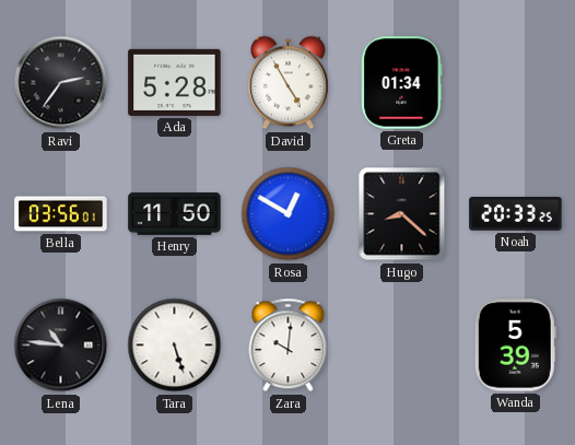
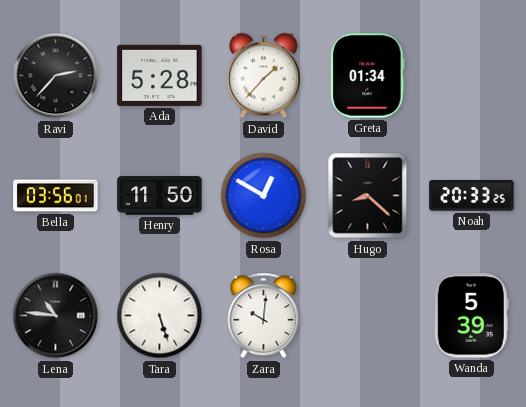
Ravi: 2:36 -> 2:37
David: 4:55 -> 1:37
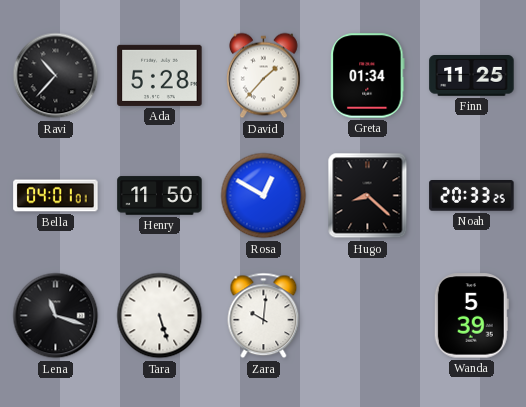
Ravi: 2:37 -> 10:37
Finn: none -> 11:25
Bella: 03:56 -> 04:01
Lena: 10:46 -> 11:18
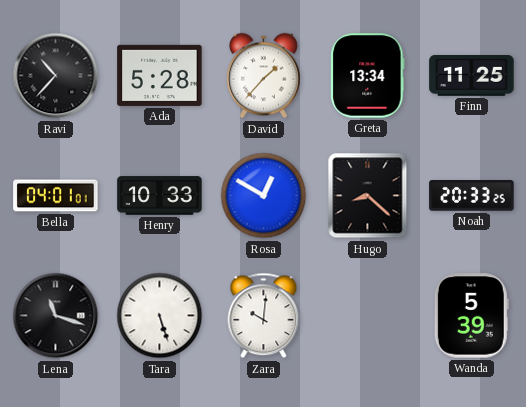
Greta: 01:34 -> 13:34
Henry: 11:50 -> 10:33
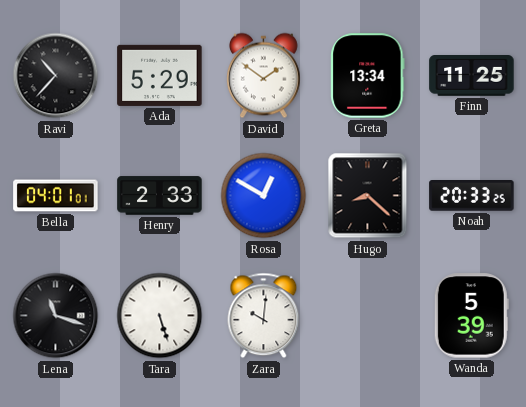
Ada: 5:28 -> 5:29
David: 1:37 -> 1:51
Henry: 10:33 -> 2:33
